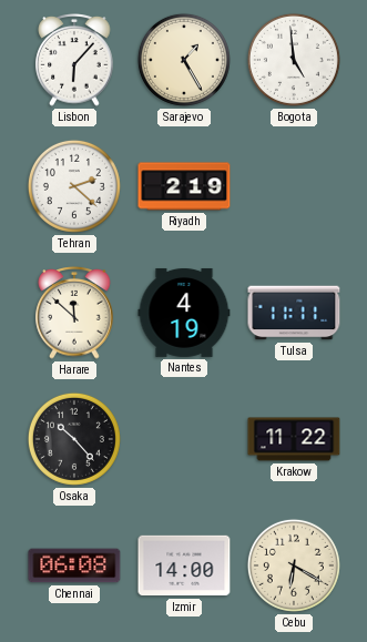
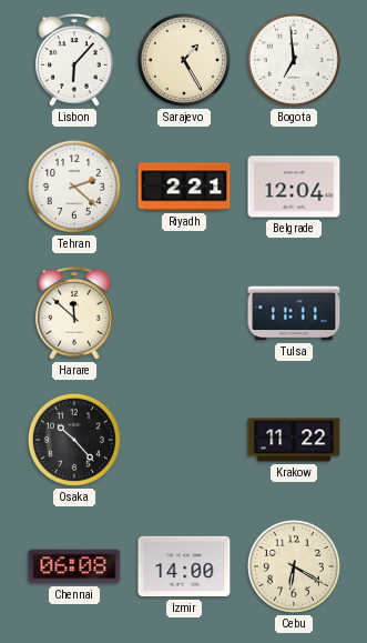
Bogota: 4:59 -> 6:59
Riyadh: 2:19 -> 2:21
Belgrade: none -> 12:04
Nantes: 4:19 -> none
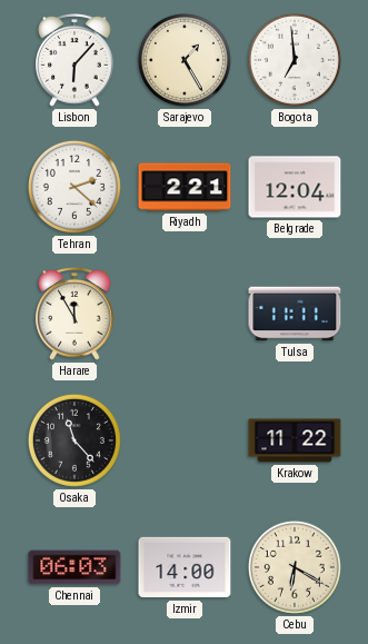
Harare: 11:52 -> 11:55
Osaka: 10:23 -> 11:23
Chennai: 06:08 -> 06:03
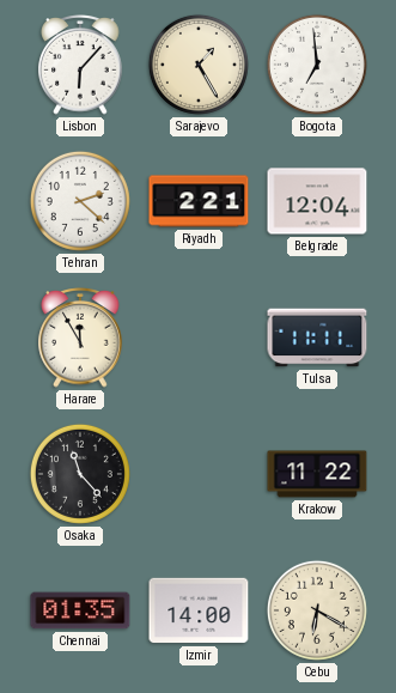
Chennai: 06:03 -> 01:35
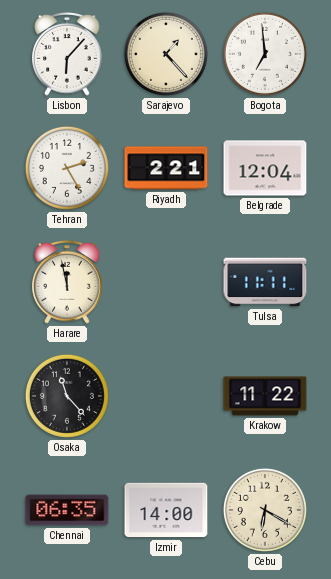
Sarajevo: 1:25 -> 1:23
Tehran: 2:22 -> 2:25
Harare: 11:55 -> 11:58
Chennai: 01:35 -> 06:35
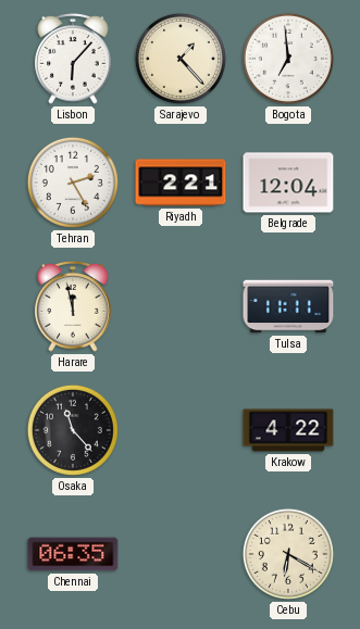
Krakow: 11:22 -> 4:22
Izmir: 14:00 -> none
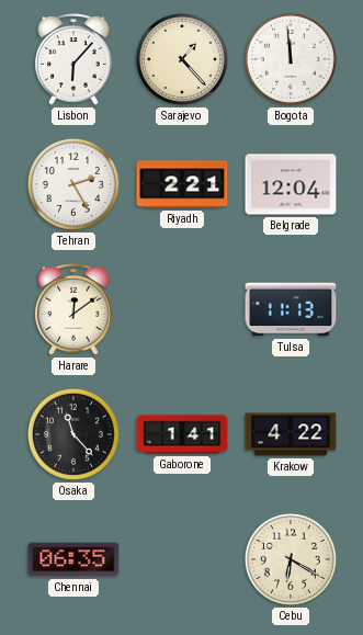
Bogota: 6:59 -> 11:59
Harare: 11:58 -> 12:09
Tulsa: 11:11 -> 11:13
Gaborone: none -> 1:41
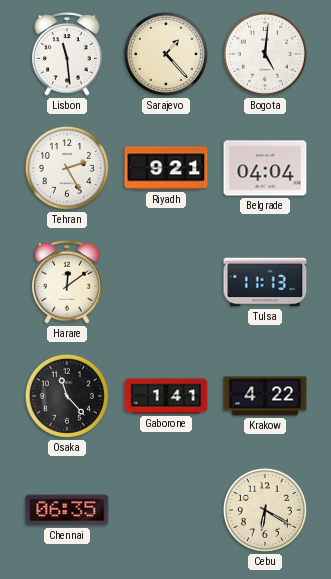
Lisbon: 6:07 -> 11:29
Bogota: 11:59 -> 5:01
Riyadh: 2:21 -> 9:21
Belgrade: 12:04 -> 04:04
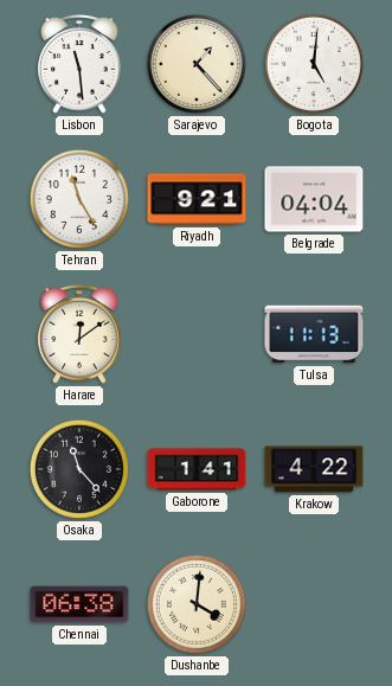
Tehran: 2:25 -> 11:25
Chennai: 06:35 -> 06:38
Dushanbe: none -> 4:01
Cebu: 6:20 -> none
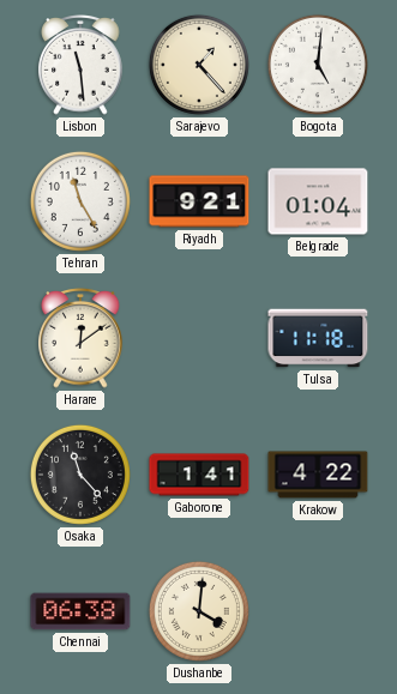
Belgrade: 04:04 -> 01:04
Tulsa: 11:13 -> 11:18
